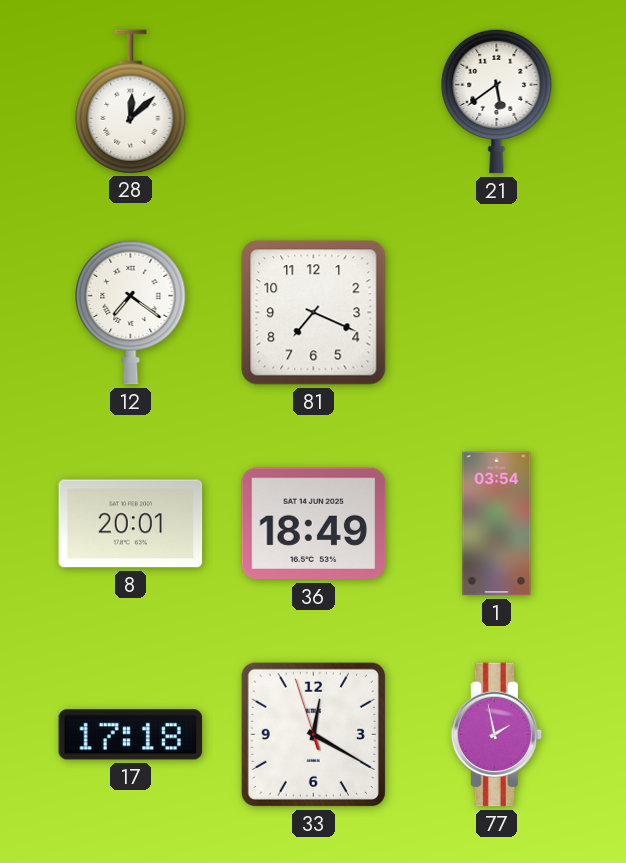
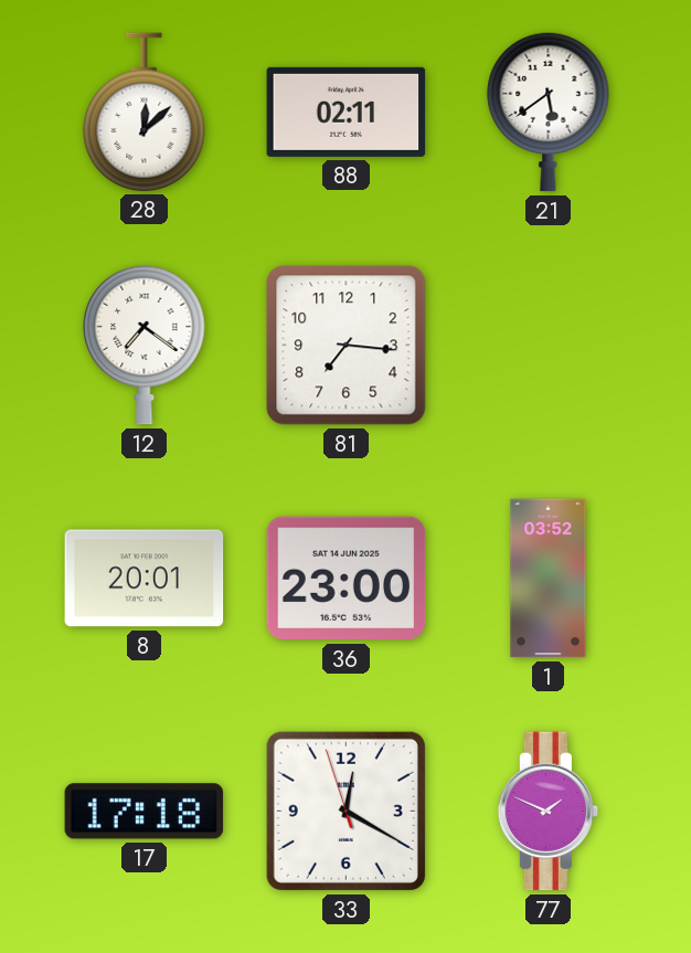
88: none -> 02:11
81: 7:19 -> 7:16
36: 18:49 -> 23:00
1: 03:54 -> 03:52
77: 1:58 -> 1:49
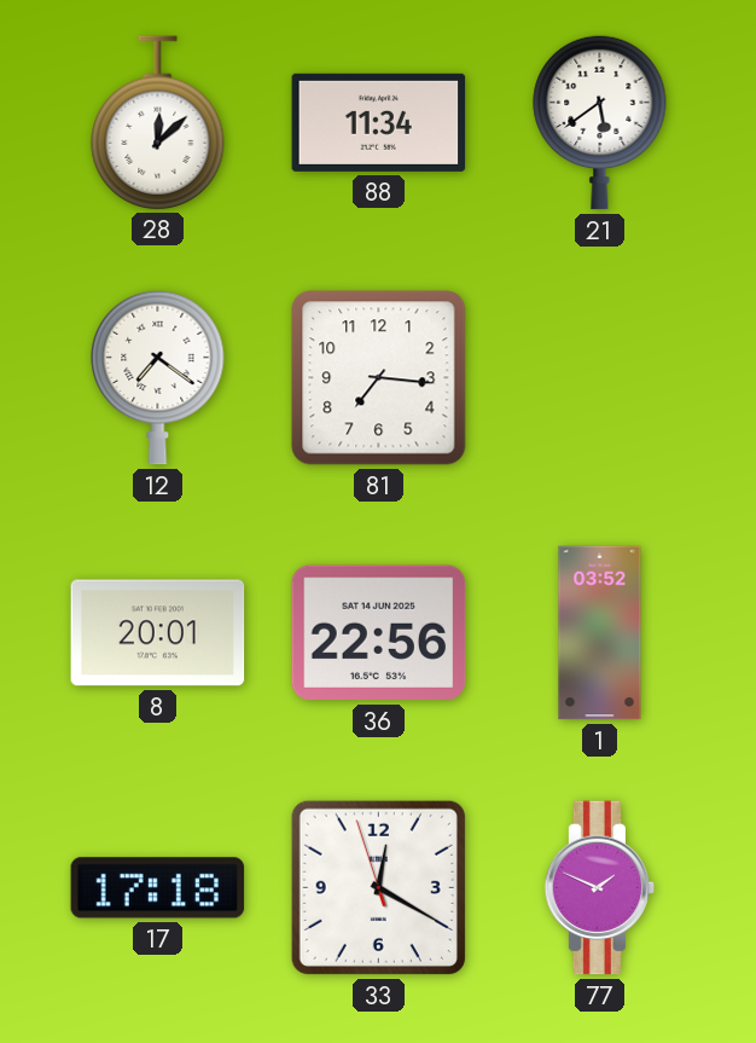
88: 02:11 -> 11:34
36: 23:00 -> 22:56
